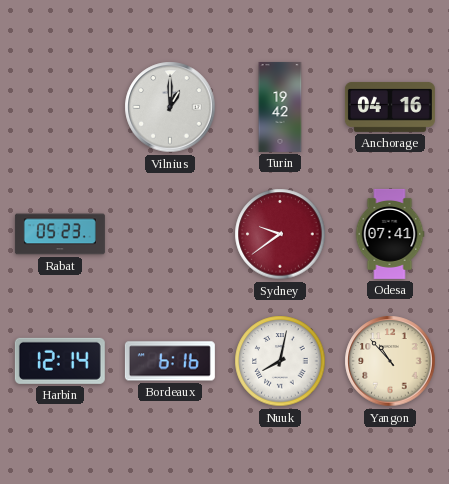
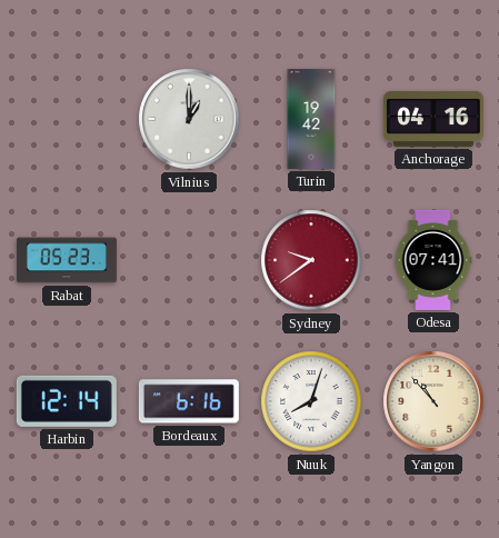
Nuuk: 8:02 -> 8:03
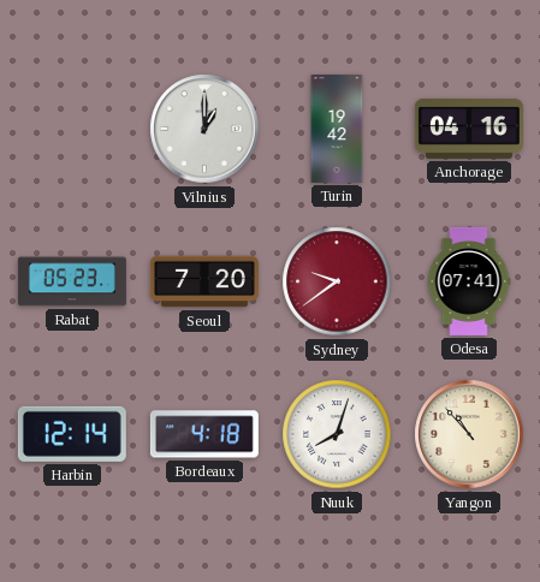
Seoul: none -> 7:20
Bordeaux: 6:16 -> 4:18
